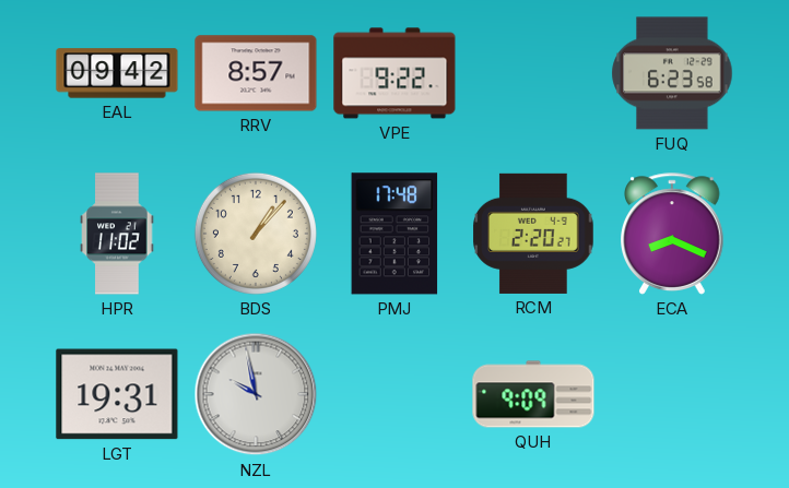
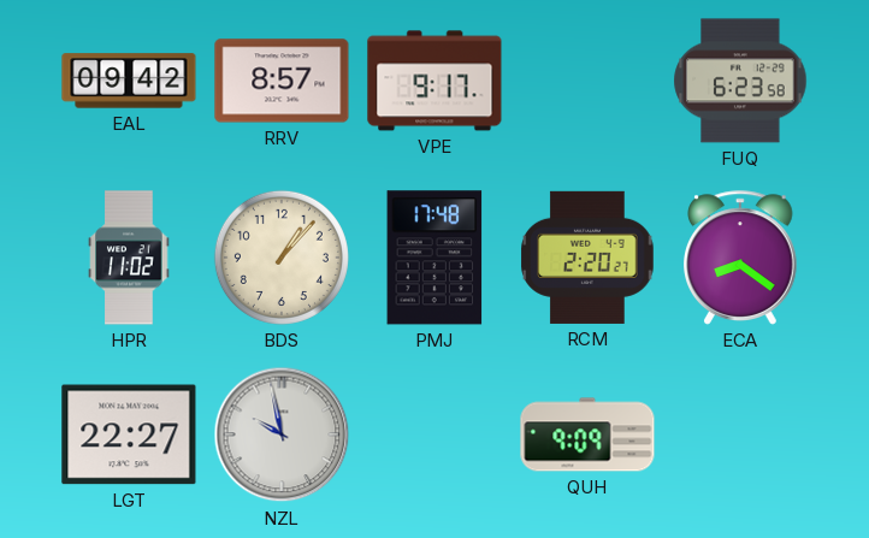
VPE: 9:22 -> 9:17
ECA: 8:19 -> 8:21
LGT: 19:31 -> 22:27
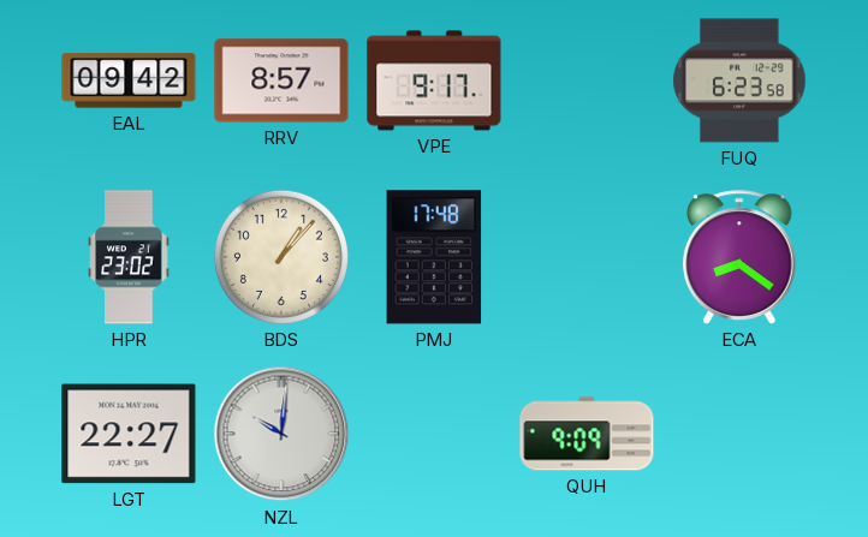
HPR: 11:02 -> 23:02
RCM: 2:20 -> none
NZL: 9:58 -> 10:01
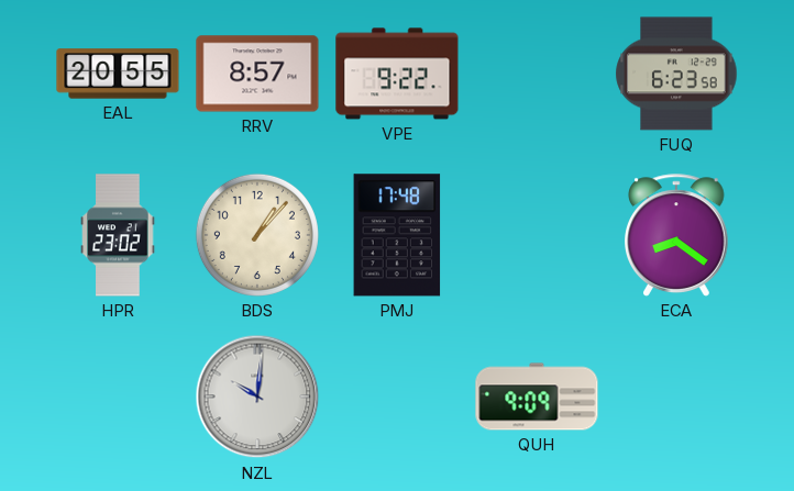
EAL: 09:42 -> 20:55
VPE: 9:17 -> 9:22
LGT: 22:27 -> none
